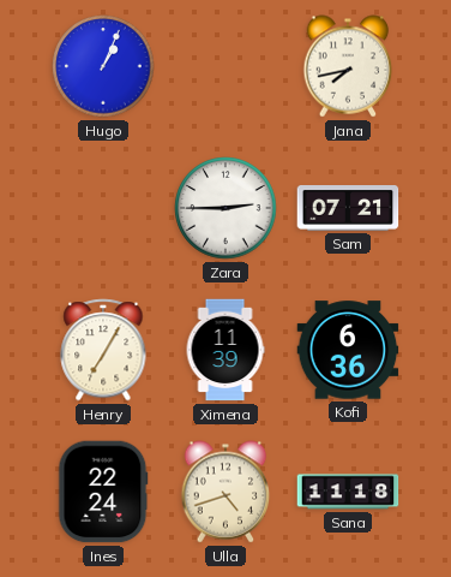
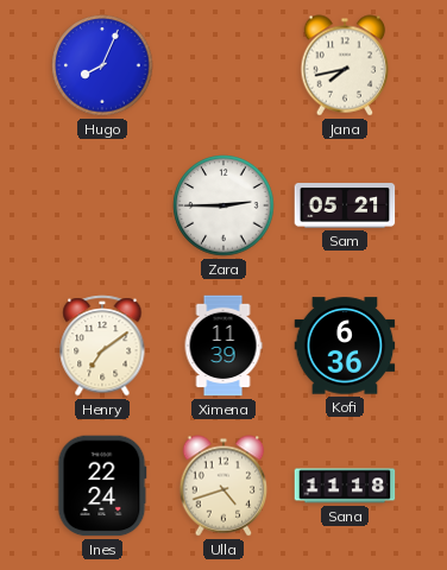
Hugo: 1:04 -> 8:04
Sam: 07:21 -> 05:21
Henry: 7:05 -> 7:09
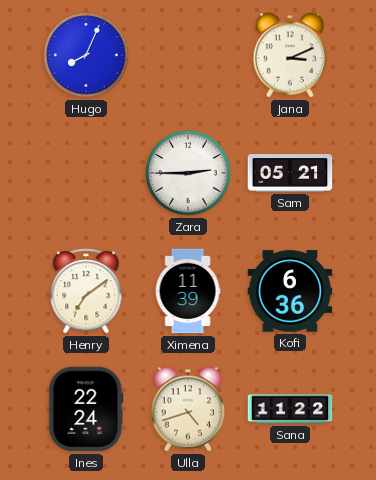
Jana: 7:43 -> 3:11
Sana: 11:18 -> 11:22
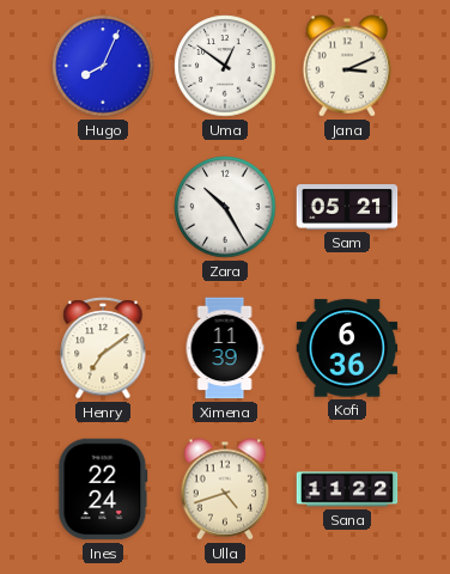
Uma: none -> 12:51
Zara: 2:45 -> 10:25
